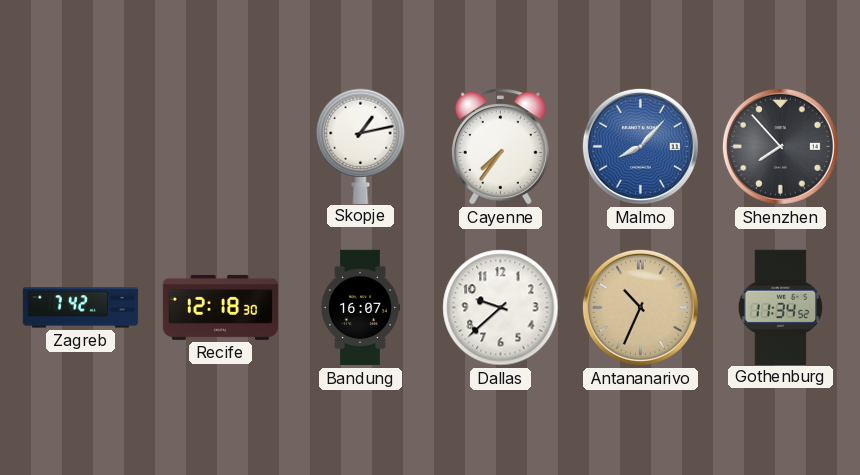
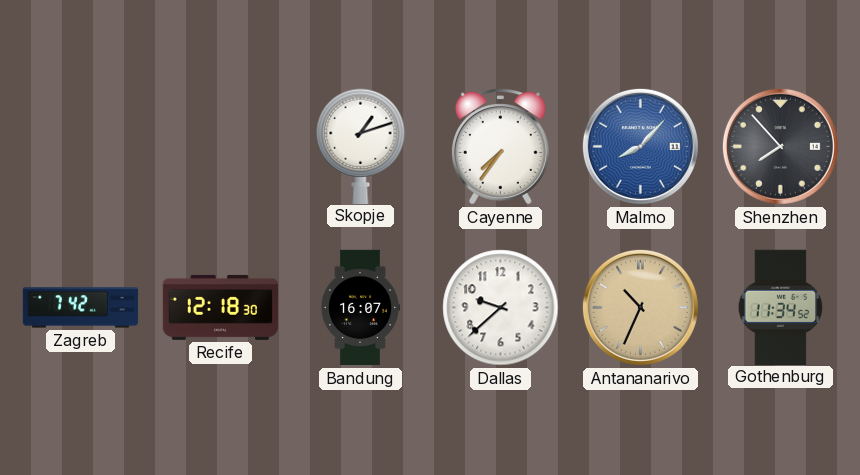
Skopje: 1:13 -> 1:12
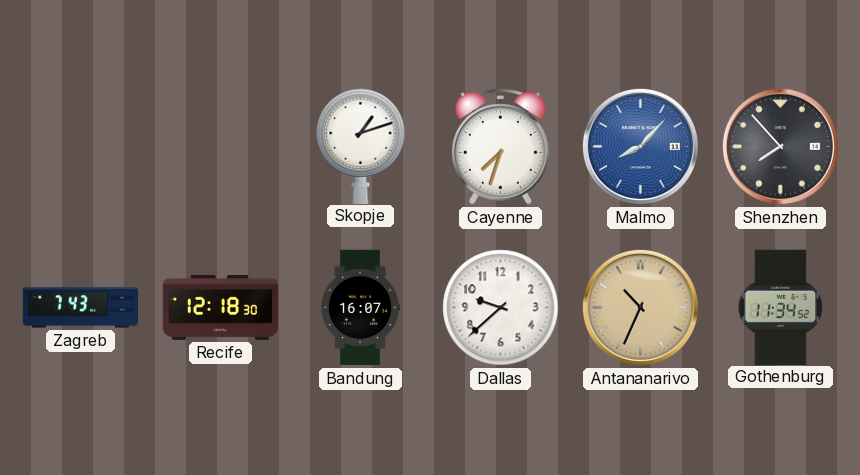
Cayenne: 7:36 -> 7:33
Zagreb: 7:42 -> 7:43
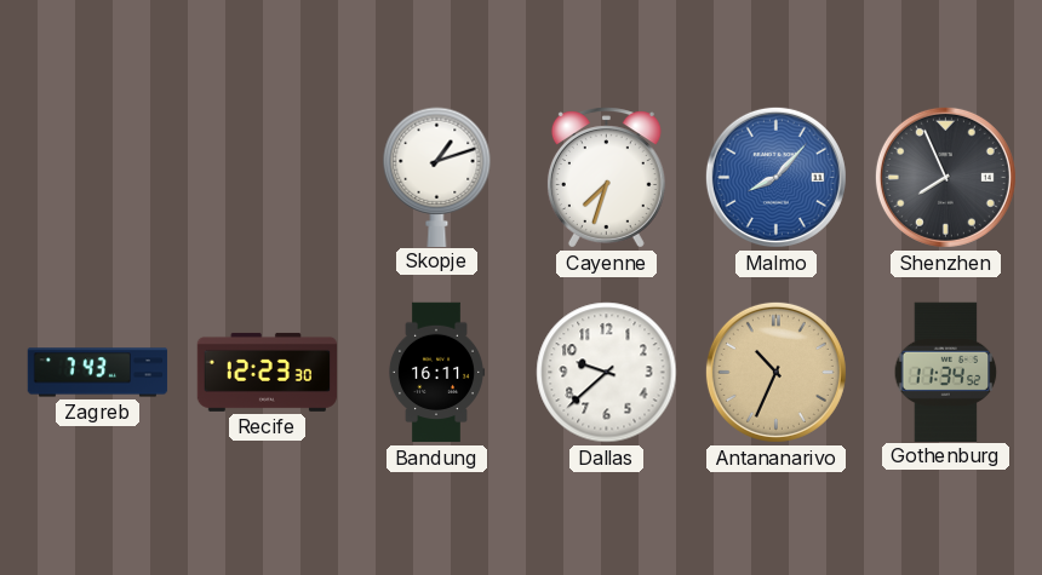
Shenzhen: 7:53 -> 7:56
Recife: 12:18 -> 12:23
Bandung: 16:07 -> 16:11
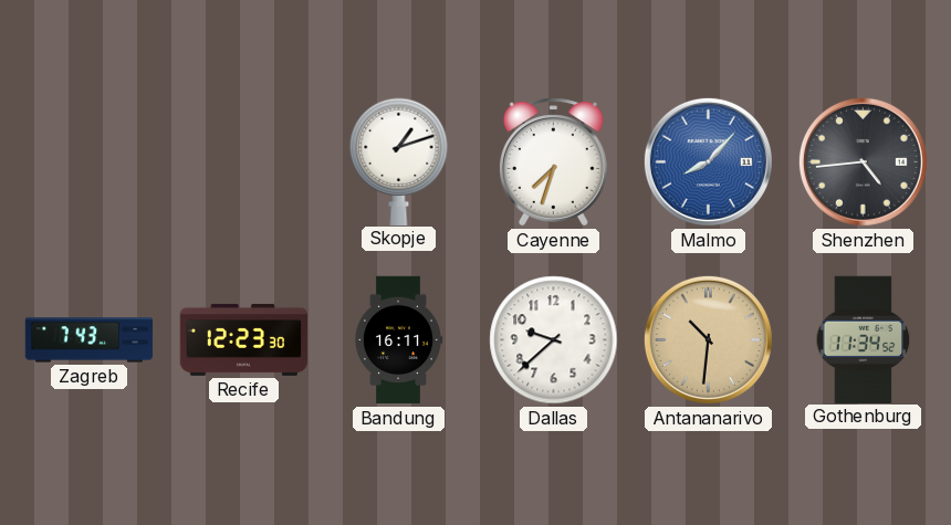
Shenzhen: 7:56 -> 4:44
Antananarivo: 10:34 -> 10:31
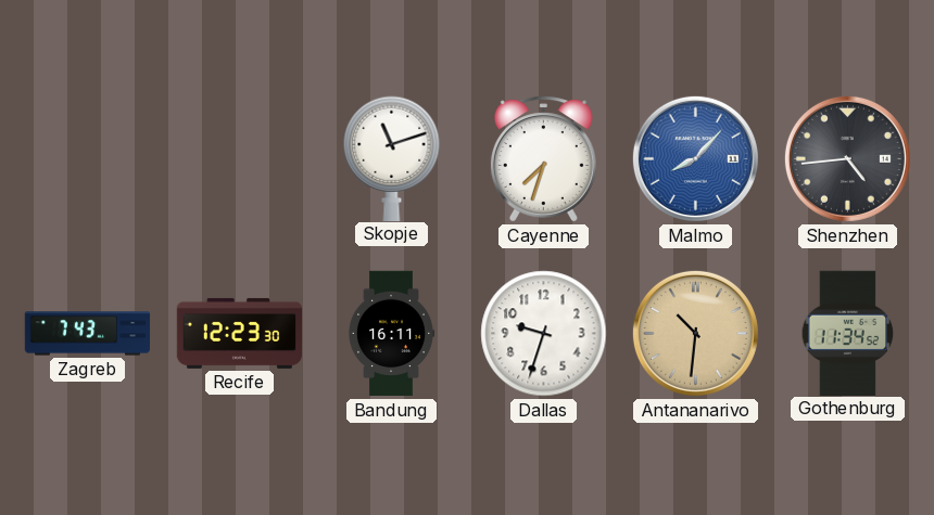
Skopje: 1:12 -> 11:12
Dallas: 9:38 -> 9:33
